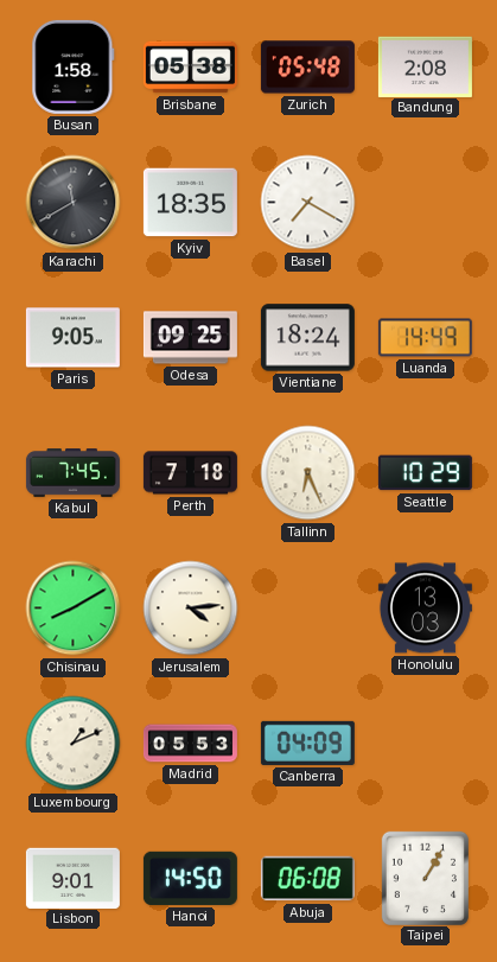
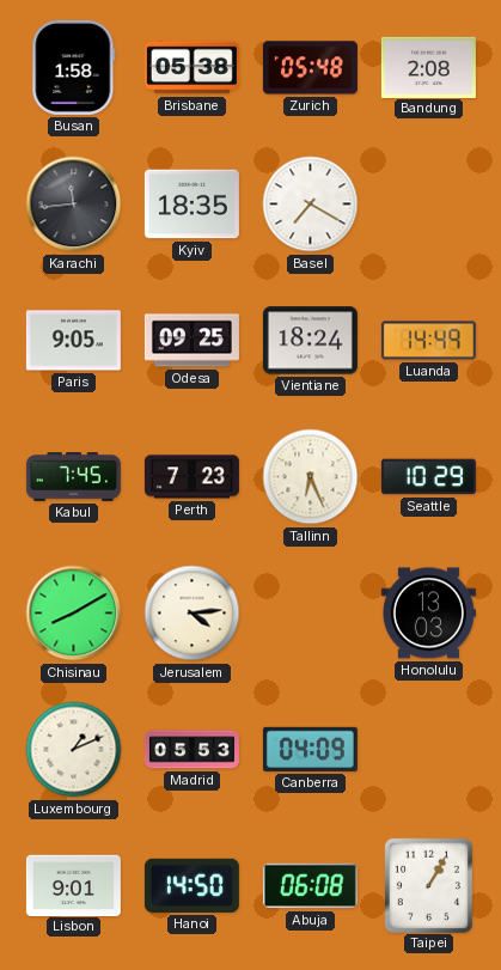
Karachi: 11:40 -> 11:44
Perth: 7:18 -> 7:23
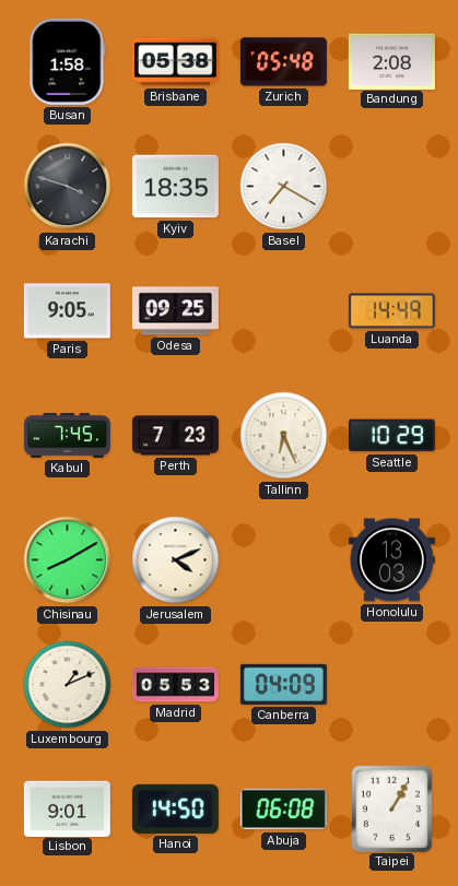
Karachi: 11:44 -> 3:48
Vientiane: 18:24 -> none
Jerusalem: 4:14 -> 4:11
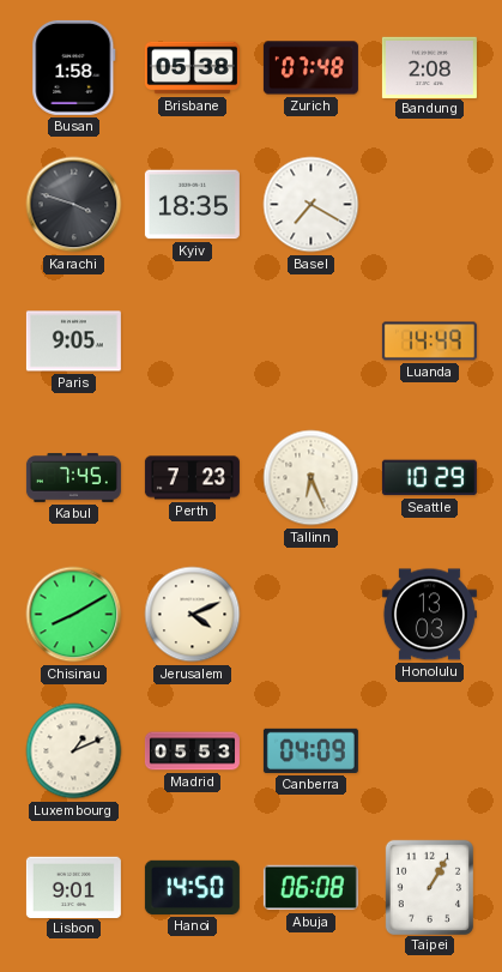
Zurich: 05:48 -> 07:48
Odesa: 09:25 -> none
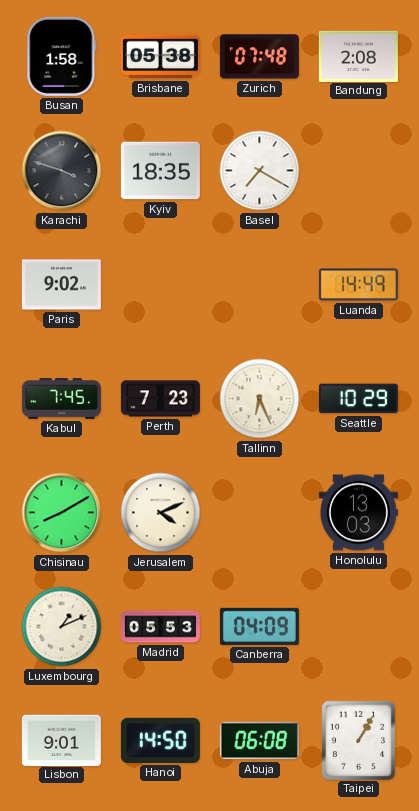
Paris: 9:05 -> 9:02
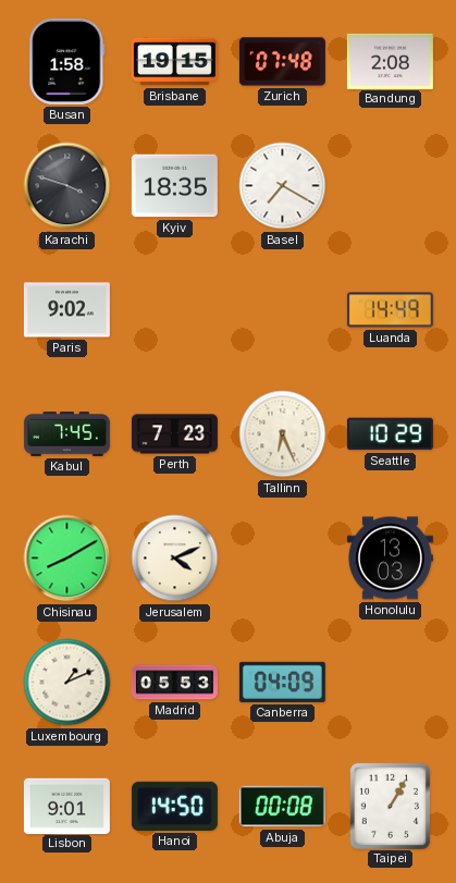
Brisbane: 05:38 -> 19:15
Abuja: 06:08 -> 00:08
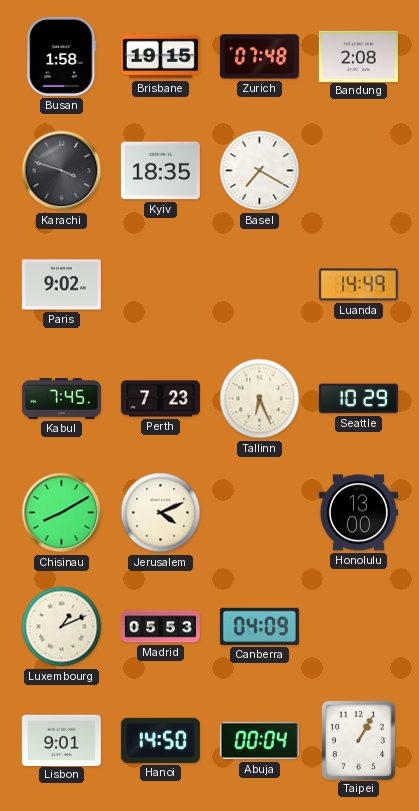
Honolulu: 13:03 -> 13:00
Abuja: 00:08 -> 00:04
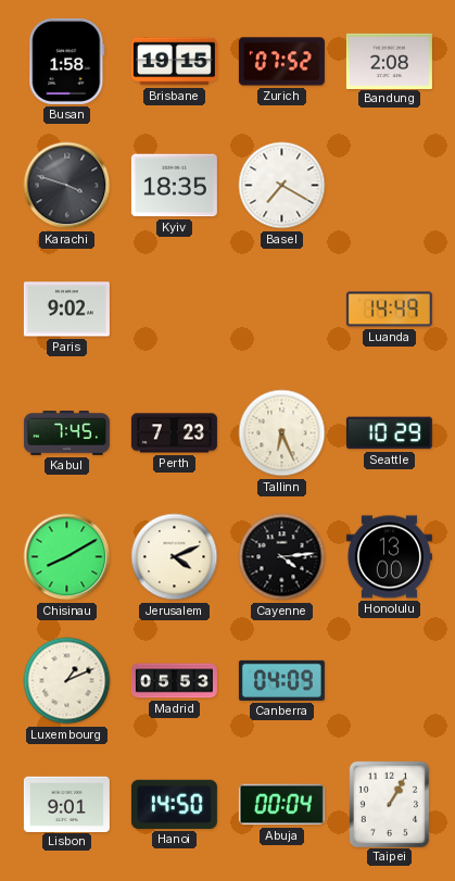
Zurich: 07:48 -> 07:52
Cayenne: none -> 4:14
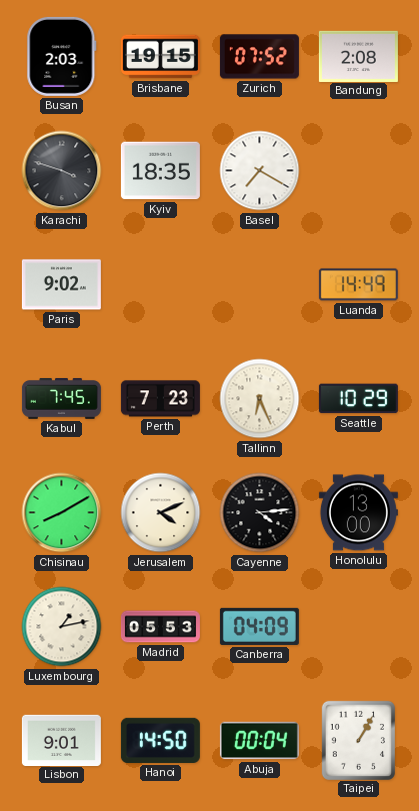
Busan: 1:58 -> 2:03
Luxembourg: 1:11 -> 1:13
